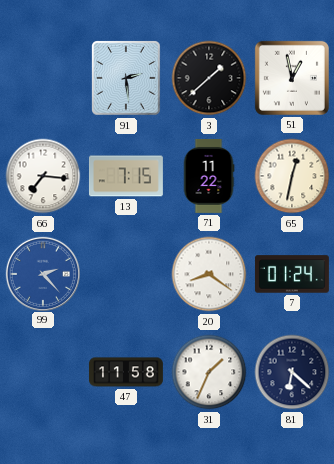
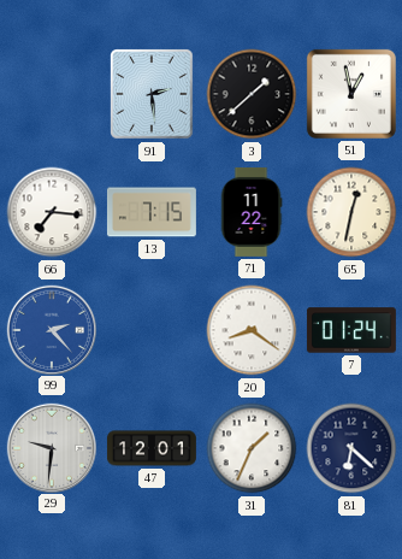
29: none -> 9:31
47: 11:58 -> 12:01
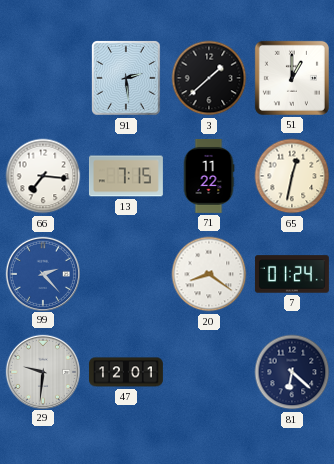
51: 12:58 -> 1:00
31: 1:34 -> none
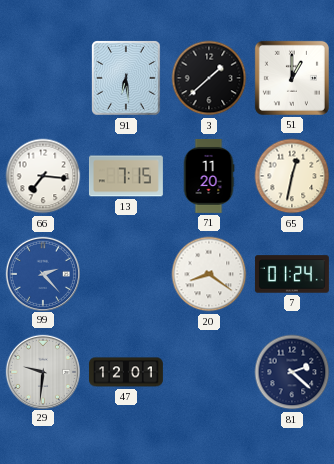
91: 2:29 -> 6:29
71: 11:22 -> 11:20
81: 6:22 -> 2:22
